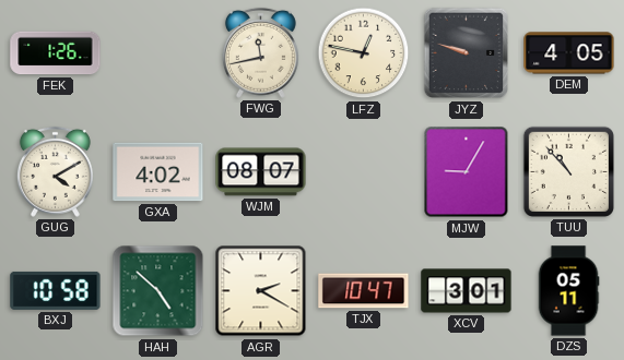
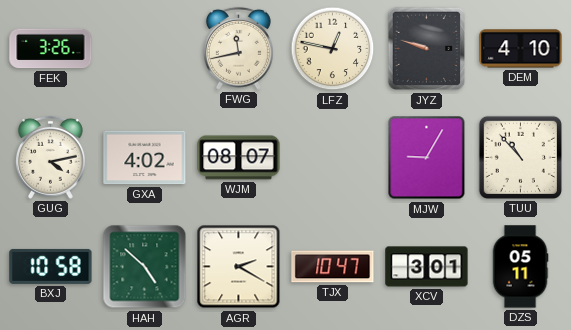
FEK: 1:26 -> 3:26
DEM: 4:05 -> 4:10
GUG: 4:10 -> 4:13
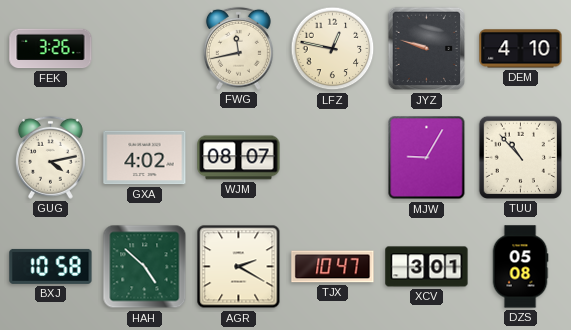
DZS: 05:11 -> 05:08
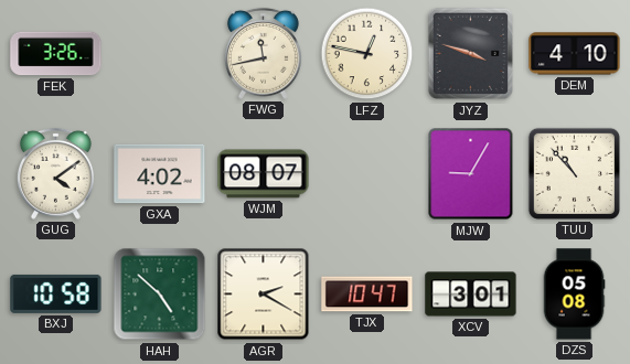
JYZ: 9:48 -> 3:48
GUG: 4:13 -> 4:09
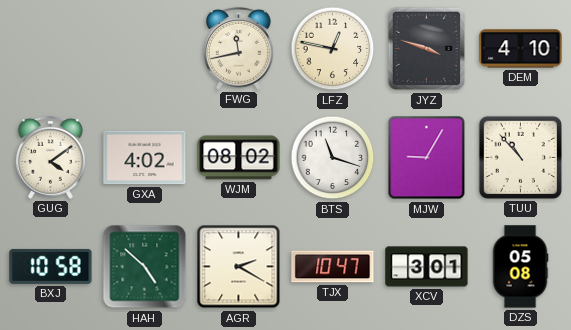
FEK: 3:26 -> none
WJM: 08:07 -> 08:02
BTS: none -> 11:18
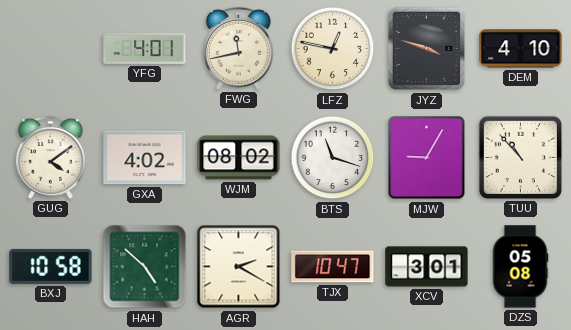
YFG: none -> 4:01
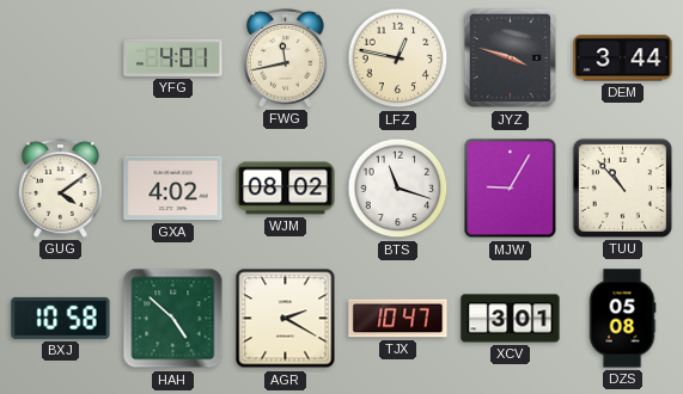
DEM: 4:10 -> 3:44
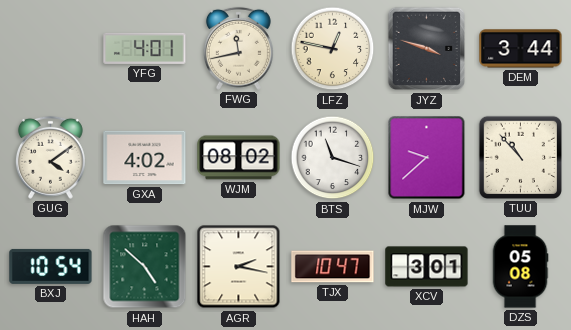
MJW: 9:05 -> 9:38
BXJ: 10:58 -> 10:54
AGR: 2:20 -> 2:17
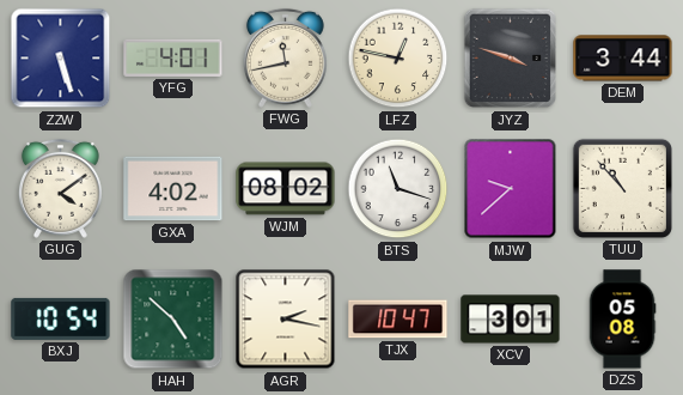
ZZW: none -> 5:27
